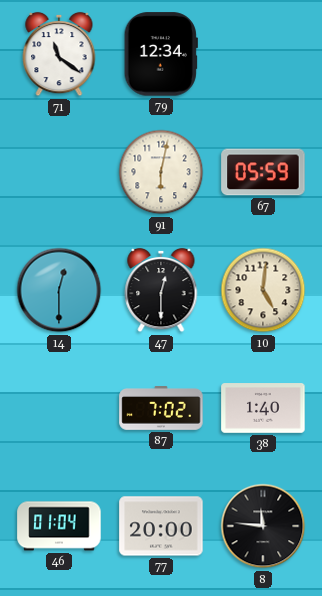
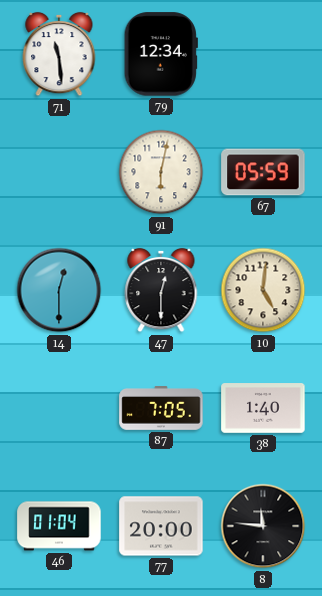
71: 11:21 -> 11:29
87: 7:02 -> 7:05
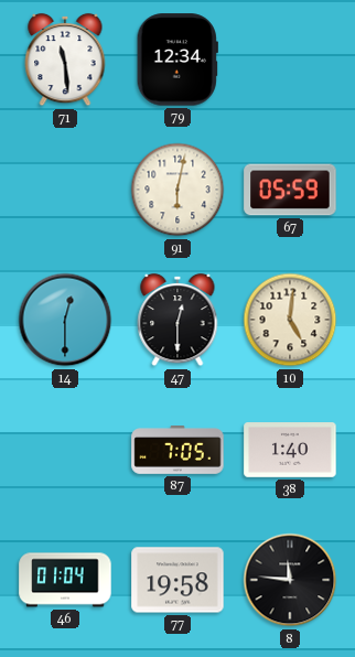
77: 20:00 -> 19:58
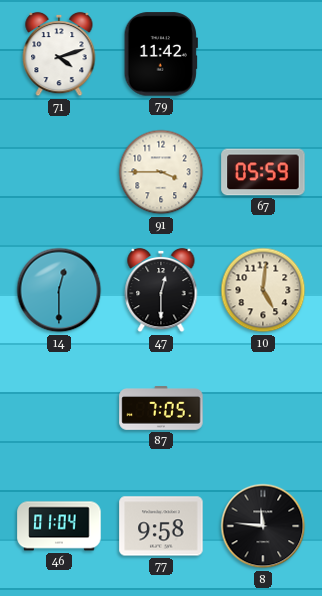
71: 11:29 -> 4:12
79: 12:34 -> 11:42
91: 6:02 -> 3:45
38: 1:40 -> none
77: 19:58 -> 9:58
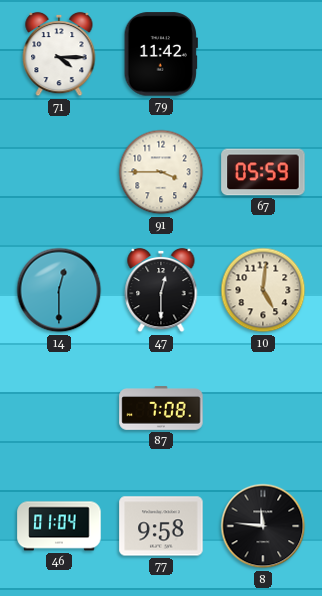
71: 4:12 -> 4:15
87: 7:05 -> 7:08
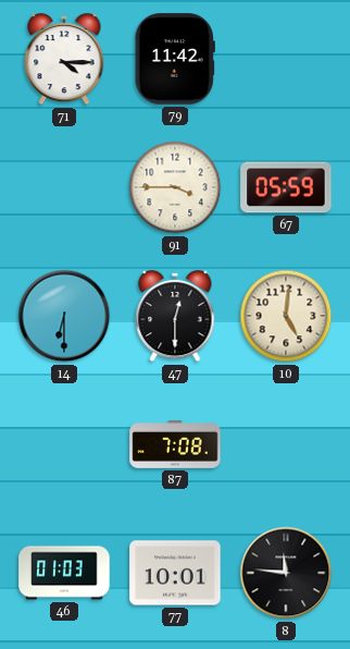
14: 12:30 -> 6:30
46: 01:04 -> 01:03
77: 9:58 -> 10:01
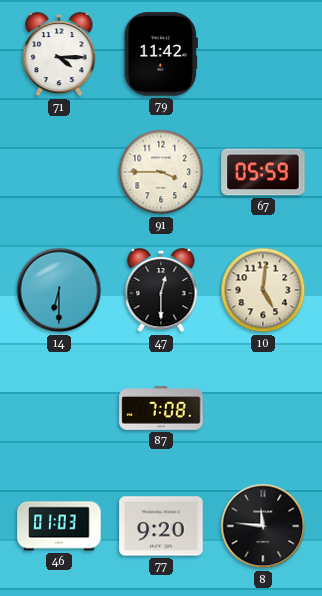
77: 10:01 -> 9:20
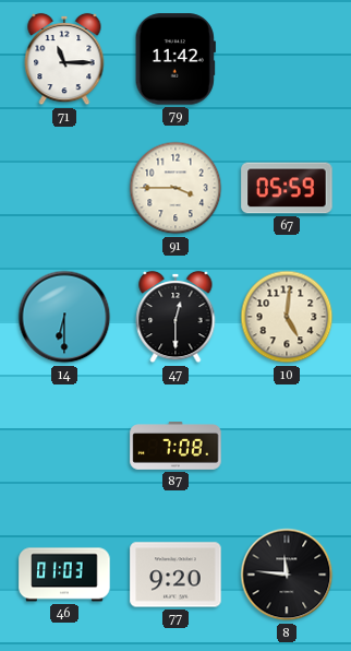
71: 4:15 -> 11:15
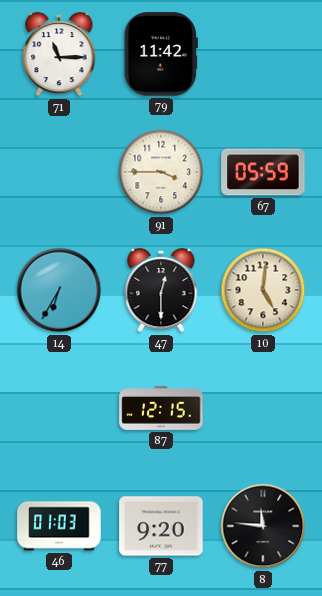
14: 6:30 -> 6:35
87: 7:08 -> 12:15
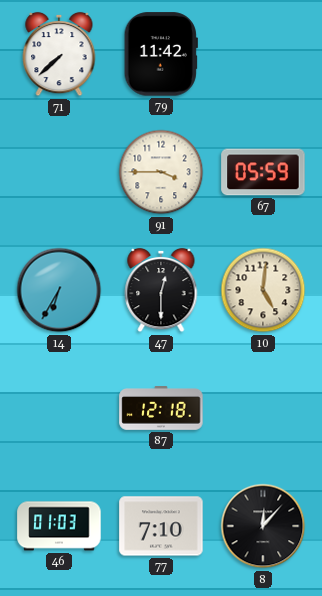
71: 11:15 -> 7:38
87: 12:15 -> 12:18
77: 9:20 -> 7:10
8: 11:46 -> 12:07
